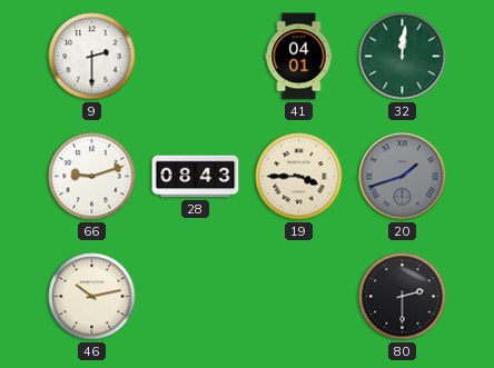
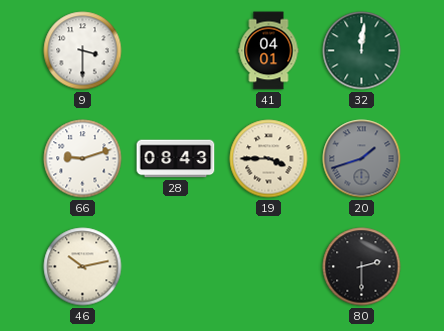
9: 2:30 -> 3:30
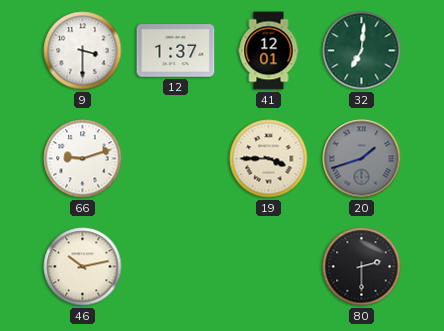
12: none -> 1:37
41: 04:01 -> 12:01
32: 12:01 -> 7:01
28: 08:43 -> none
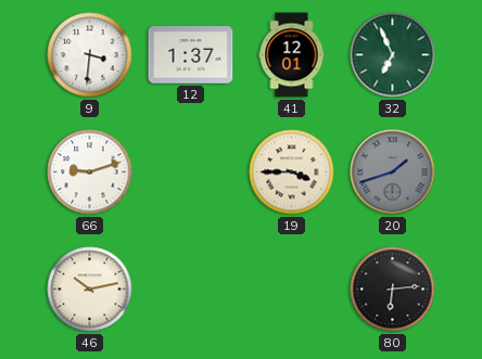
9: 3:30 -> 3:31
32: 7:01 -> 6:56
80: 2:30 -> 6:14
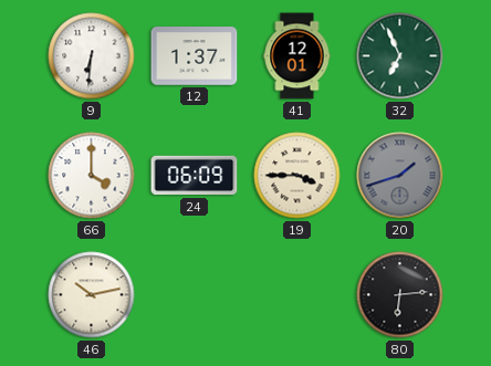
9: 3:31 -> 6:31
66: 9:12 -> 4:00
24: none -> 06:09
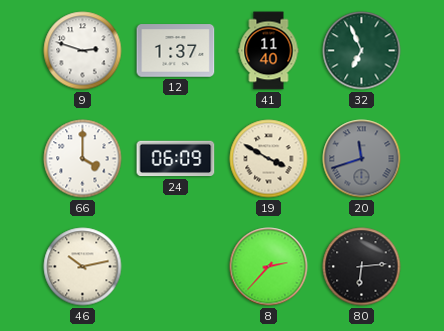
9: 6:31 -> 2:48
41: 12:01 -> 11:40
19: 3:45 -> 3:50
20: 1:42 -> 11:42
8: none -> 2:37
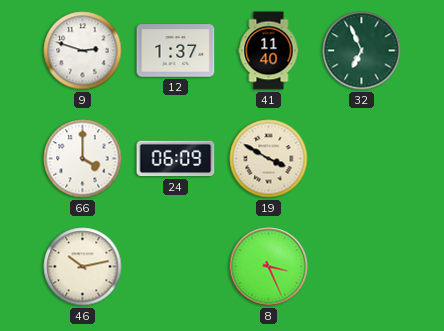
20: 11:42 -> none
8: 2:37 -> 3:26
80: 6:14 -> none
